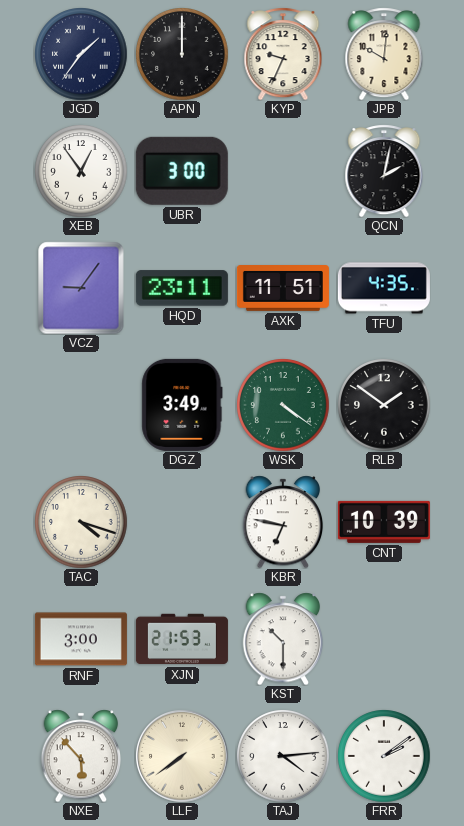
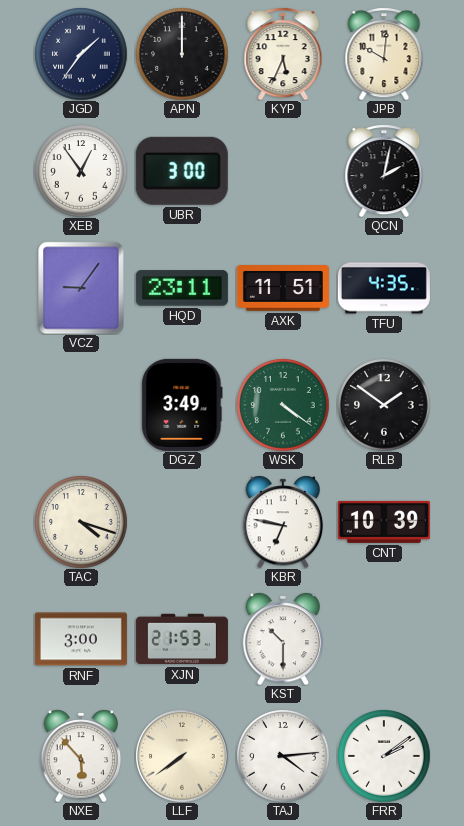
KYP: 9:34 -> 5:34
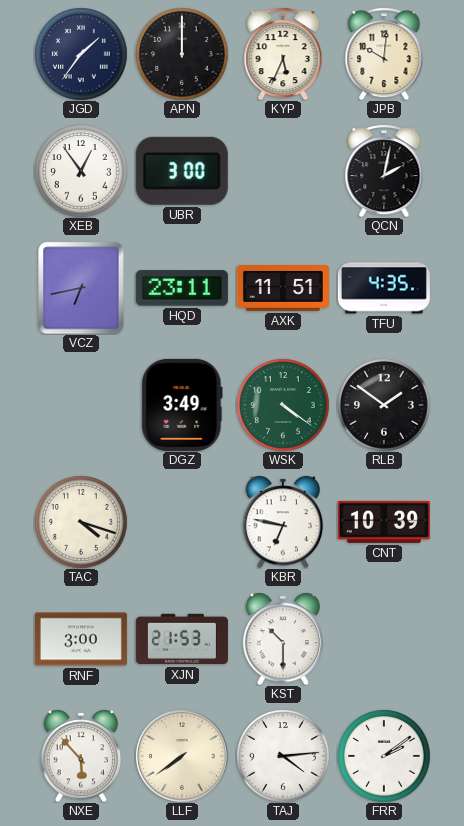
VCZ: 9:06 -> 6:43
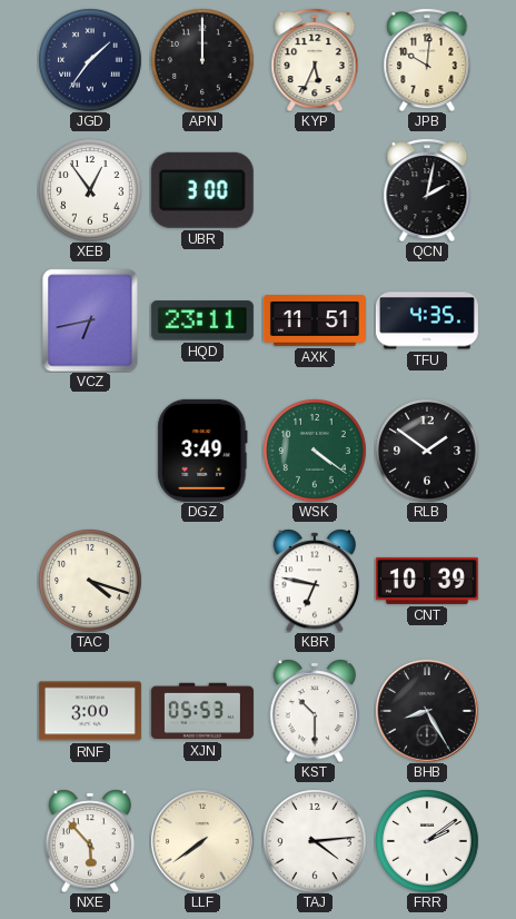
XJN: 21:53 -> 05:53
BHB: none -> 8:25
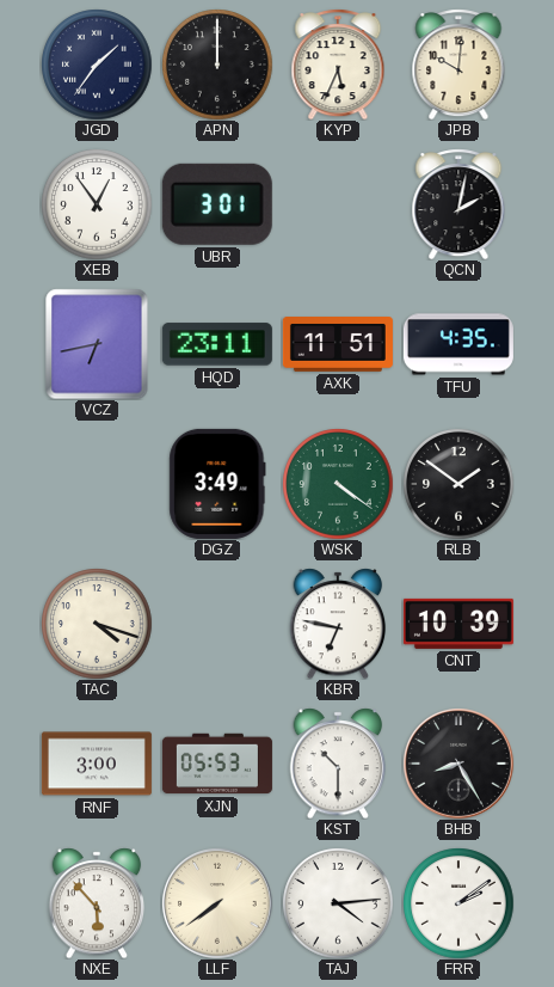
UBR: 3:00 -> 3:01
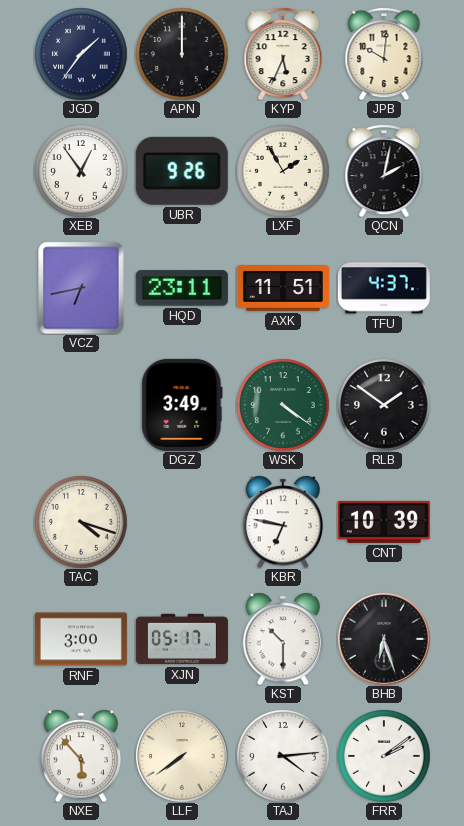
UBR: 3:01 -> 9:26
LXF: none -> 1:55
TFU: 4:35 -> 4:37
XJN: 05:53 -> 05:17
BHB: 8:25 -> 6:27
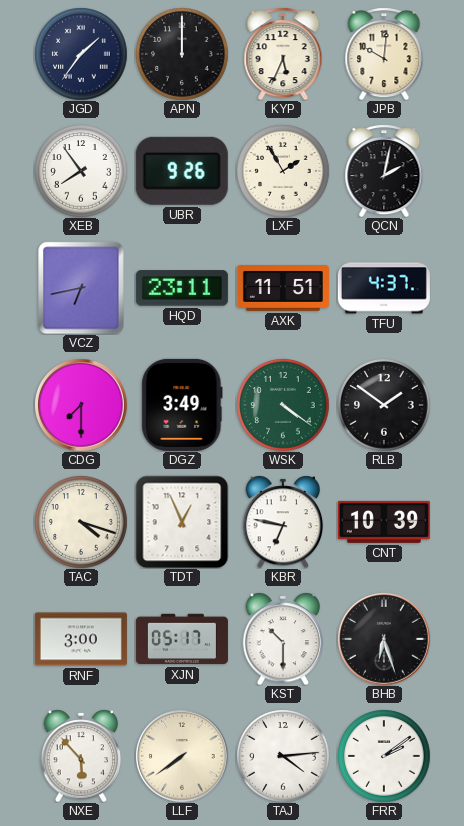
XEB: 12:54 -> 7:54
CDG: none -> 7:30
TDT: none -> 12:56
